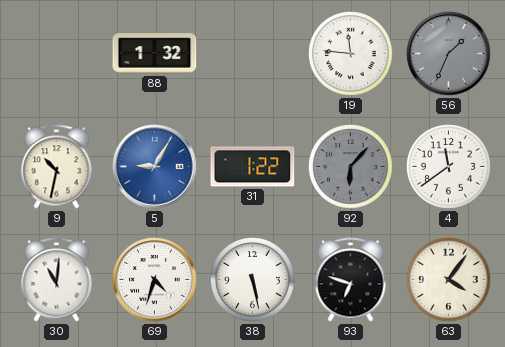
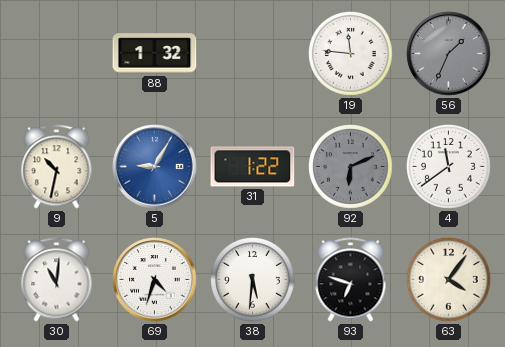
92: 6:07 -> 6:11
38: 5:28 -> 5:31
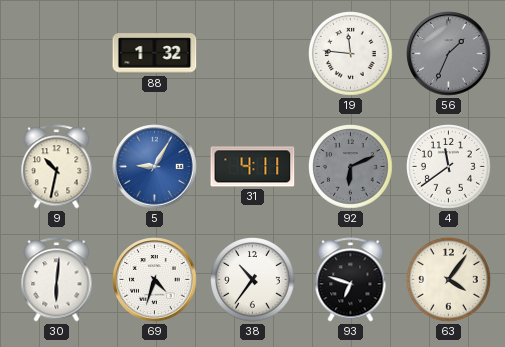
31: 1:22 -> 4:11
30: 11:01 -> 6:01
38: 5:31 -> 10:36
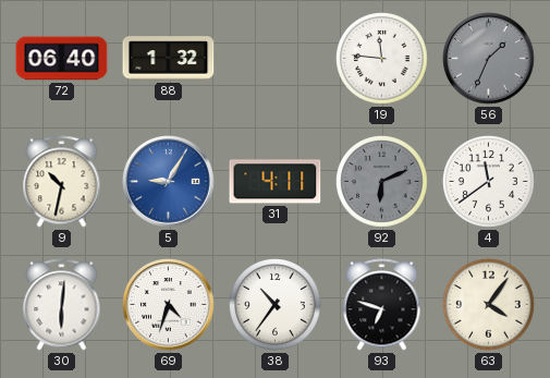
72: none -> 06:40
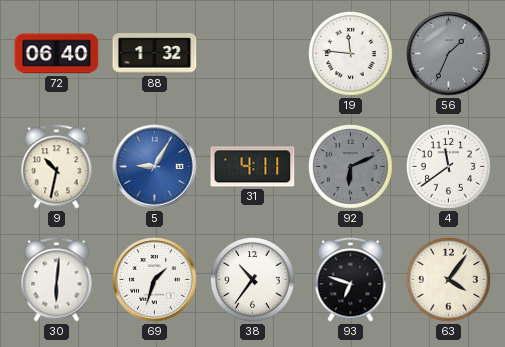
69: 4:33 -> 1:33
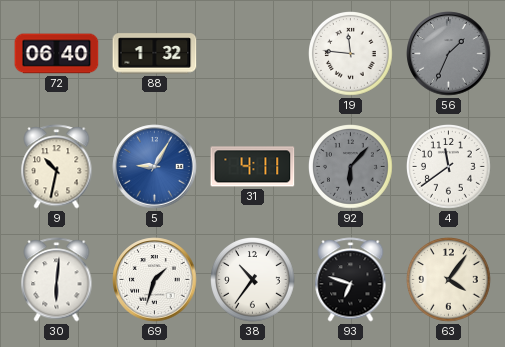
92: 6:11 -> 6:07
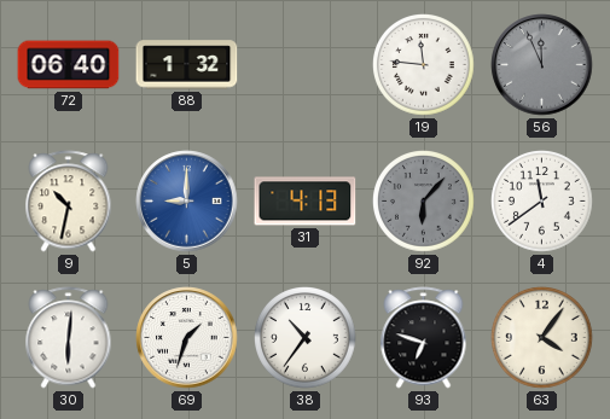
56: 1:34 -> 11:56
5: 9:05 -> 9:00
31: 4:11 -> 4:13
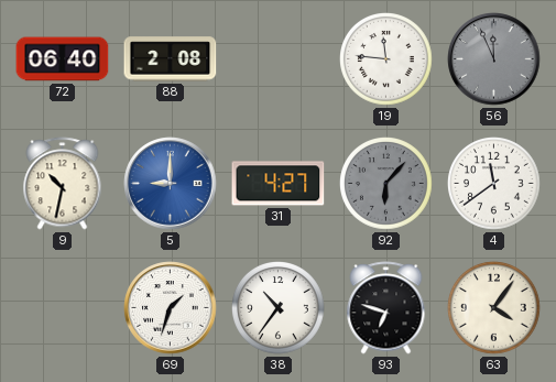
88: 1:32 -> 2:08
31: 4:13 -> 4:27
30: 6:01 -> none
